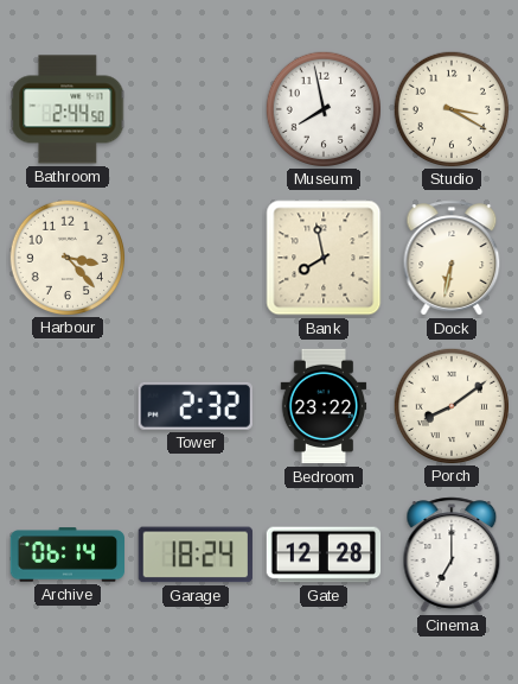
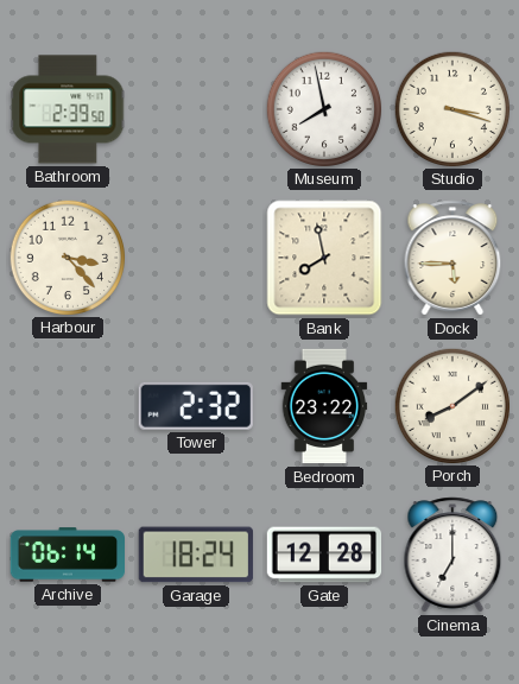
Bathroom: 2:44 -> 2:39
Studio: 3:20 -> 3:18
Dock: 6:32 -> 5:45
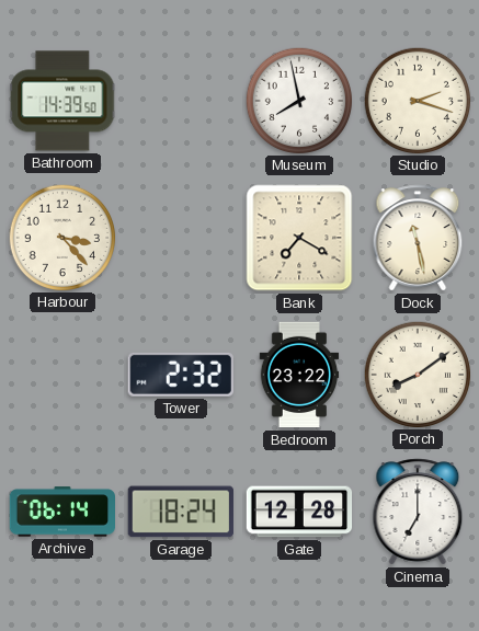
Bathroom: 2:39 -> 14:39
Studio: 3:18 -> 2:18
Bank: 7:58 -> 7:20
Dock: 5:45 -> 11:28
